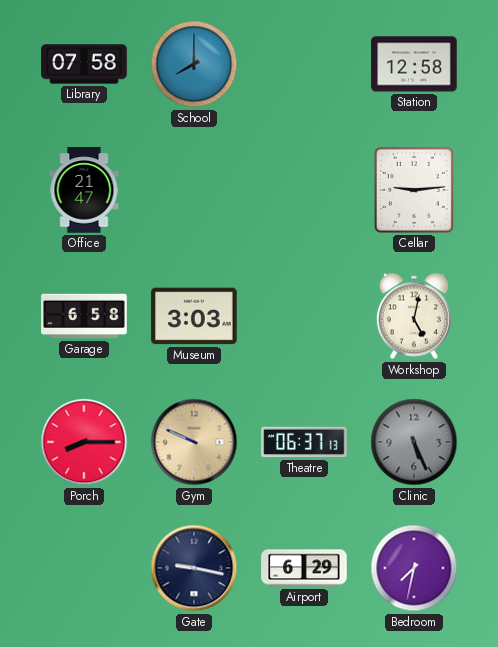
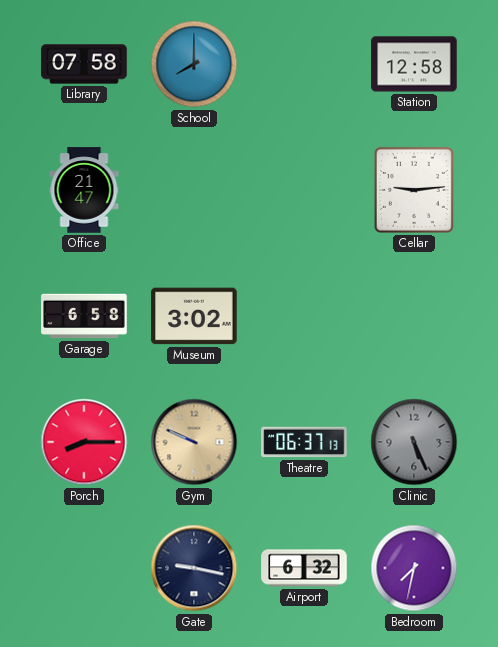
Museum: 3:03 -> 3:02
Workshop: 5:02 -> none
Airport: 6:29 -> 6:32
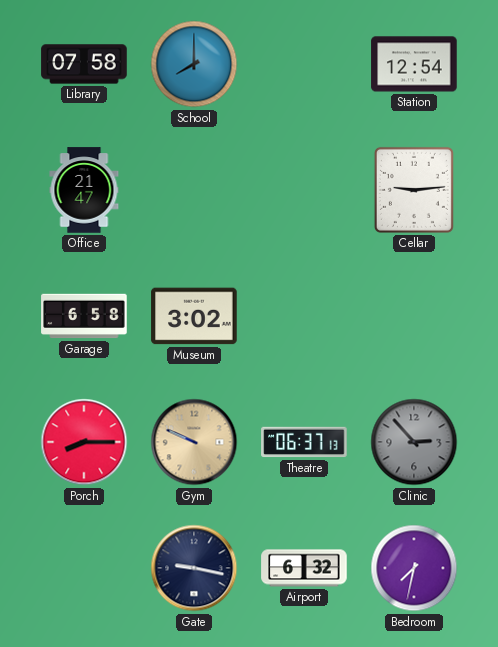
Station: 12:58 -> 12:54
Clinic: 5:26 -> 2:53
